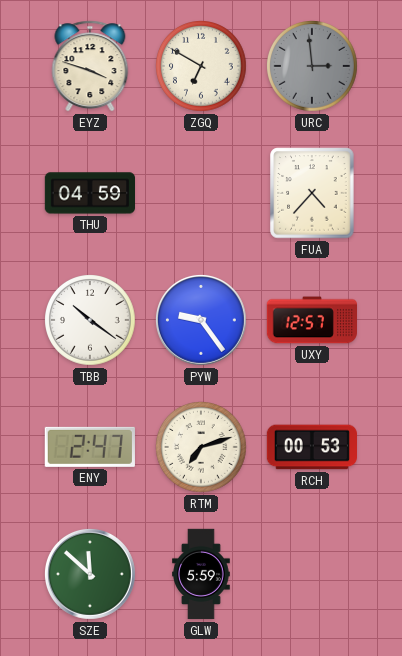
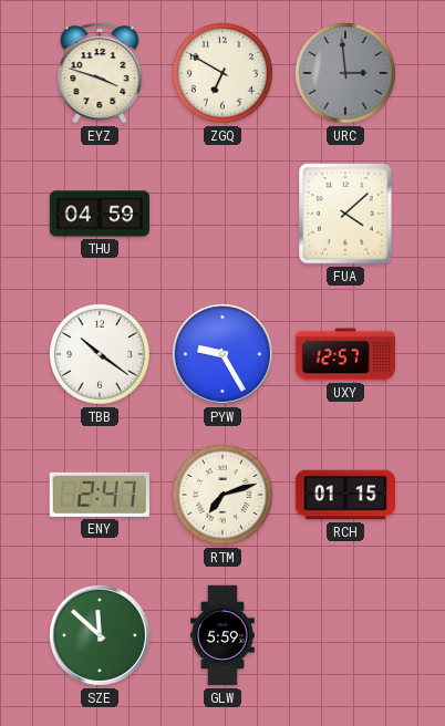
FUA: 4:37 -> 4:08
PYW: 9:24 -> 9:25
RCH: 00:53 -> 01:15
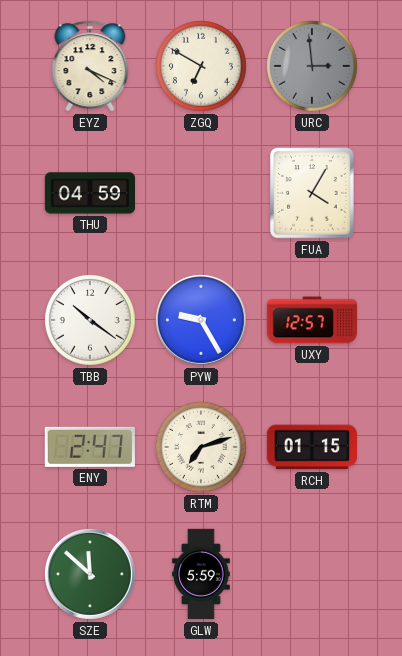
EYZ: 3:48 -> 4:19
FUA: 4:08 -> 4:05
